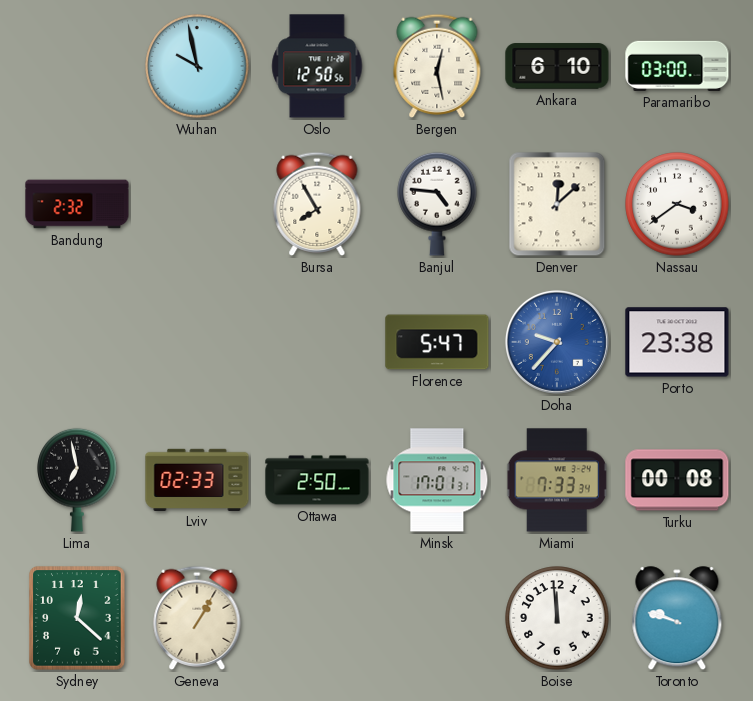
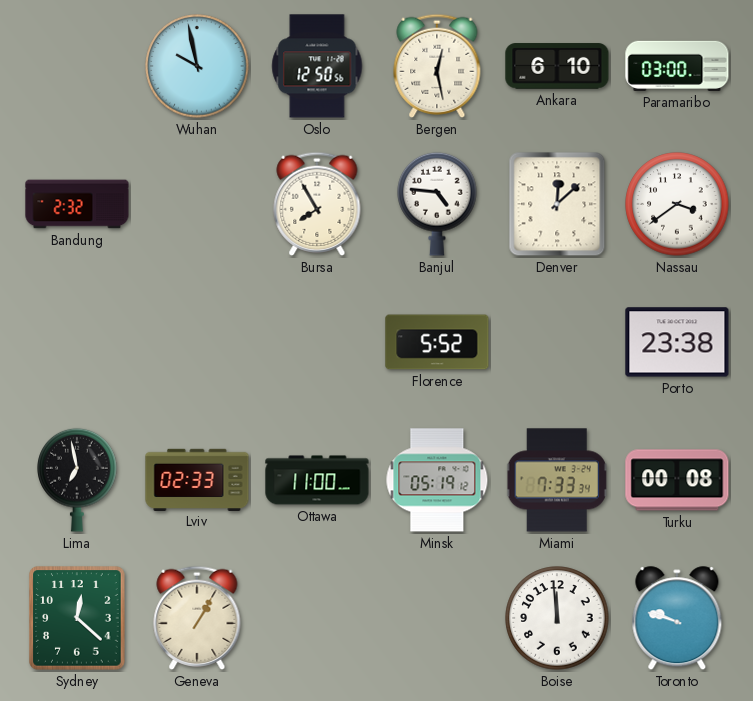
Florence: 5:47 -> 5:52
Doha: 9:37 -> none
Ottawa: 2:50 -> 11:00
Minsk: 17:01 -> 05:19
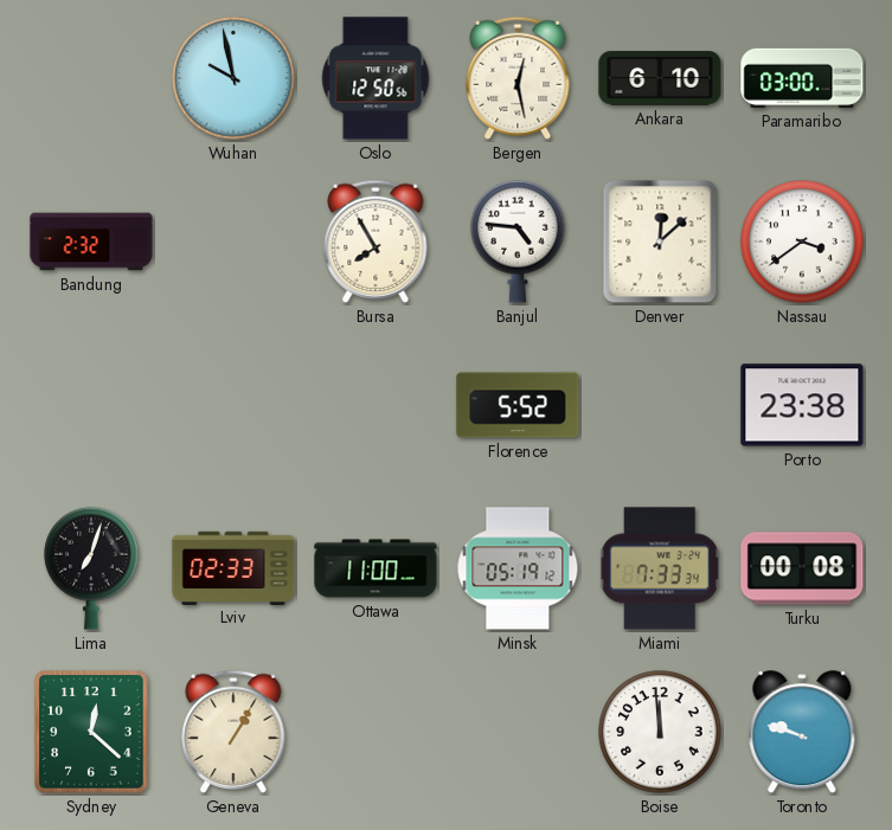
Lima: 6:58 -> 7:03
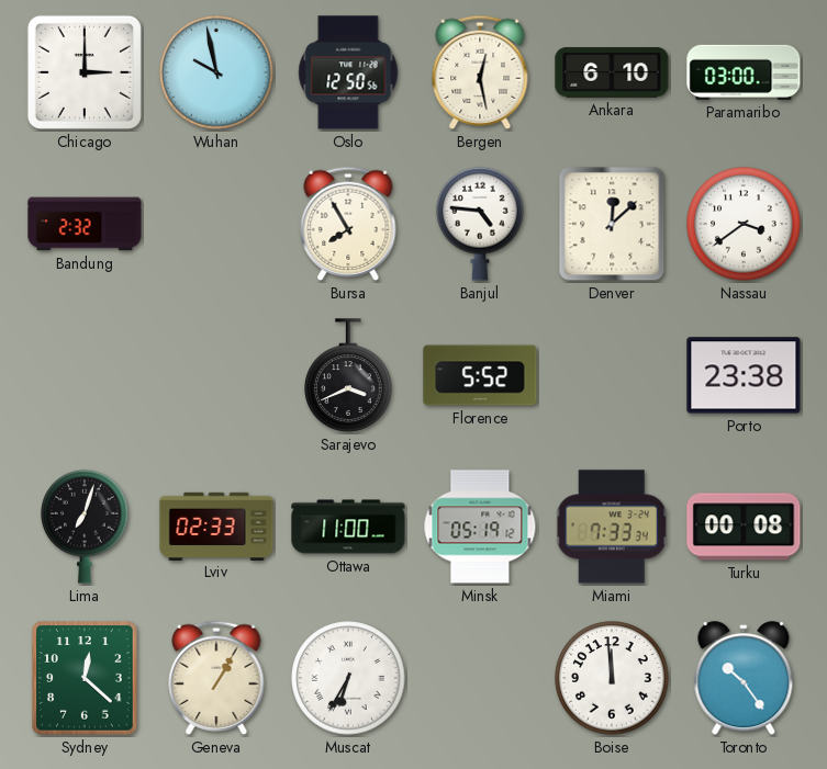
Chicago: none -> 3:00
Sarajevo: none -> 3:41
Muscat: none -> 6:35
Toronto: 9:48 -> 10:24
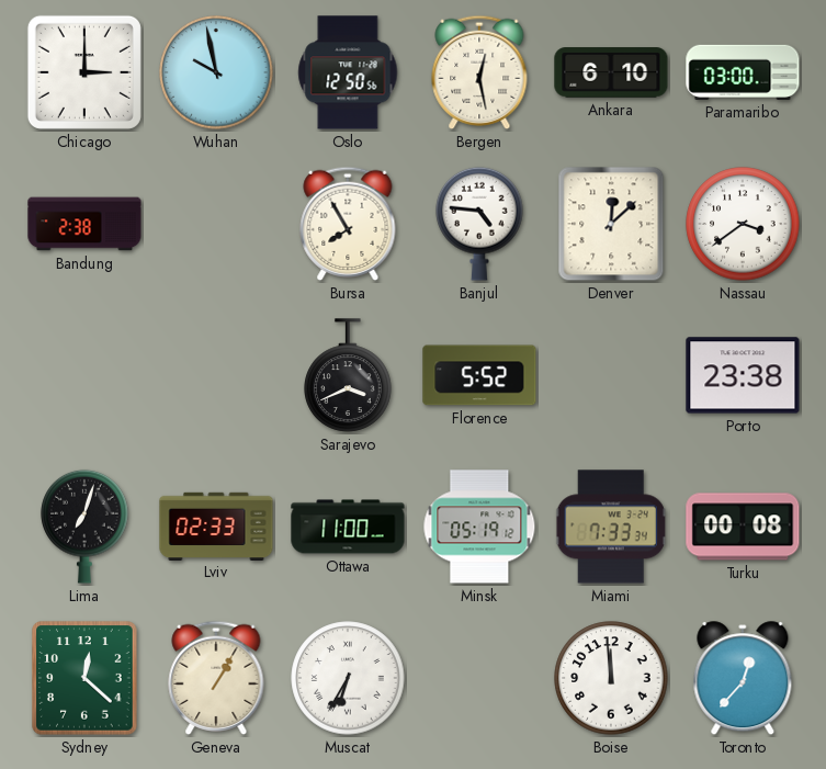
Bandung: 2:32 -> 2:38
Toronto: 10:24 -> 12:37
